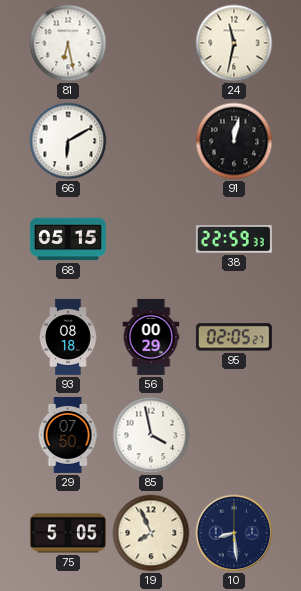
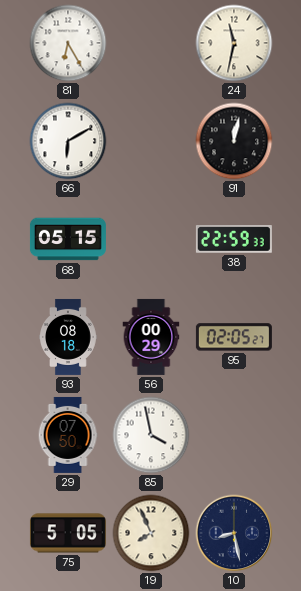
81: 6:28 -> 6:25
10: 8:29 -> 8:28
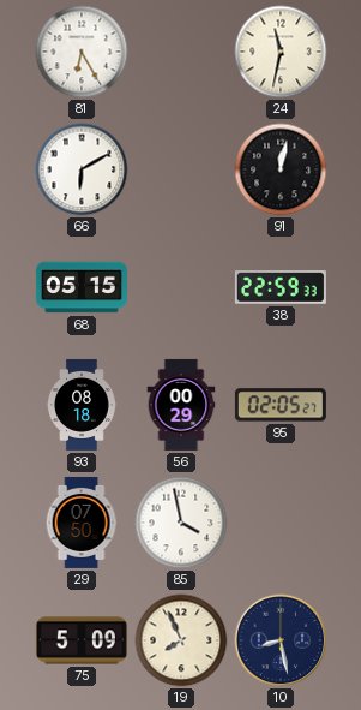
75: 5:05 -> 5:09
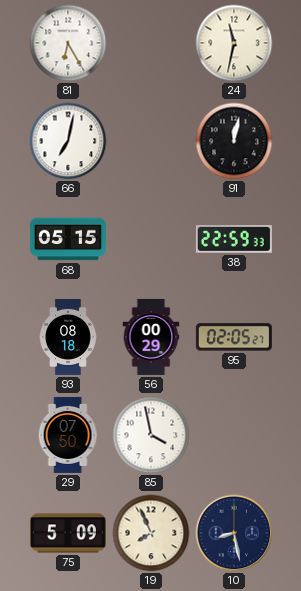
66: 6:10 -> 7:02
